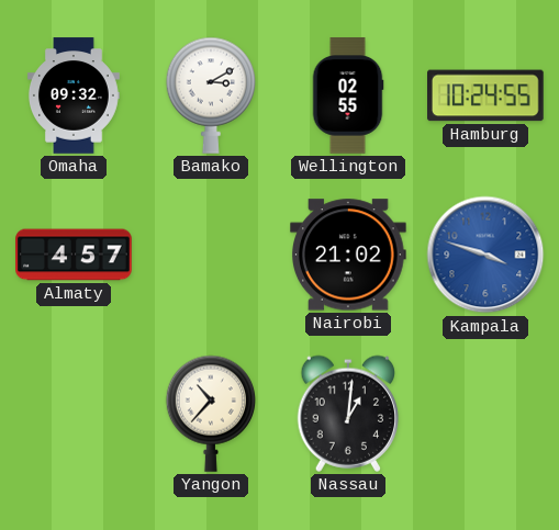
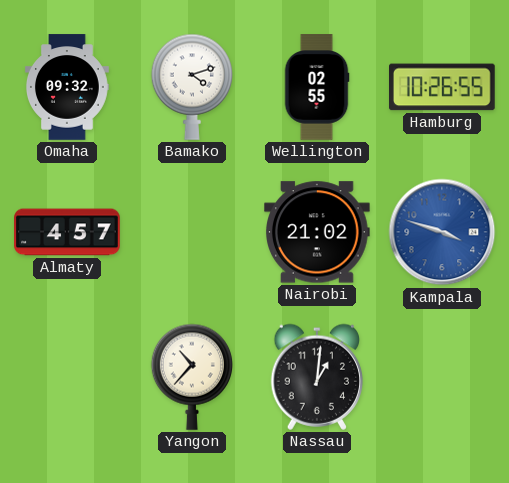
Bamako: 3:10 -> 4:12
Hamburg: 10:24 -> 10:26
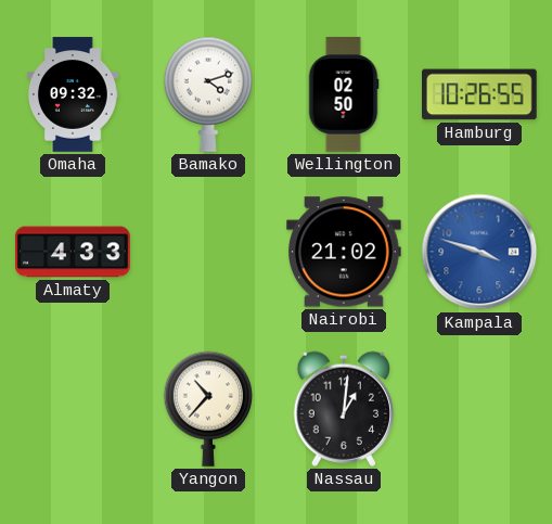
Wellington: 02:55 -> 02:50
Almaty: 4:57 -> 4:33
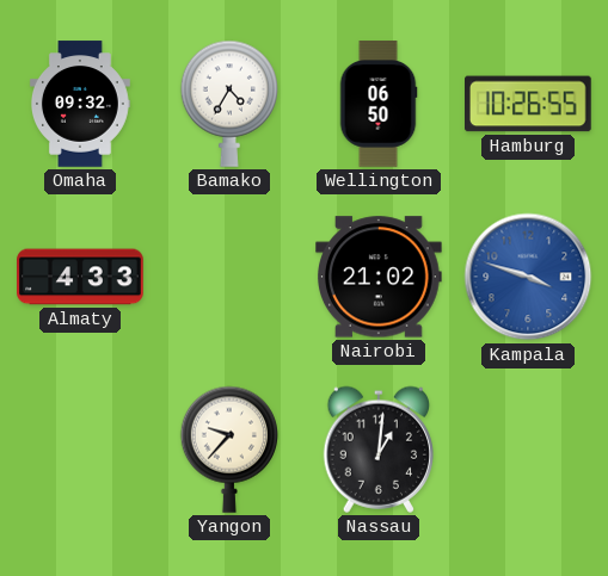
Bamako: 4:12 -> 4:35
Wellington: 02:50 -> 06:50
Yangon: 10:37 -> 9:37
